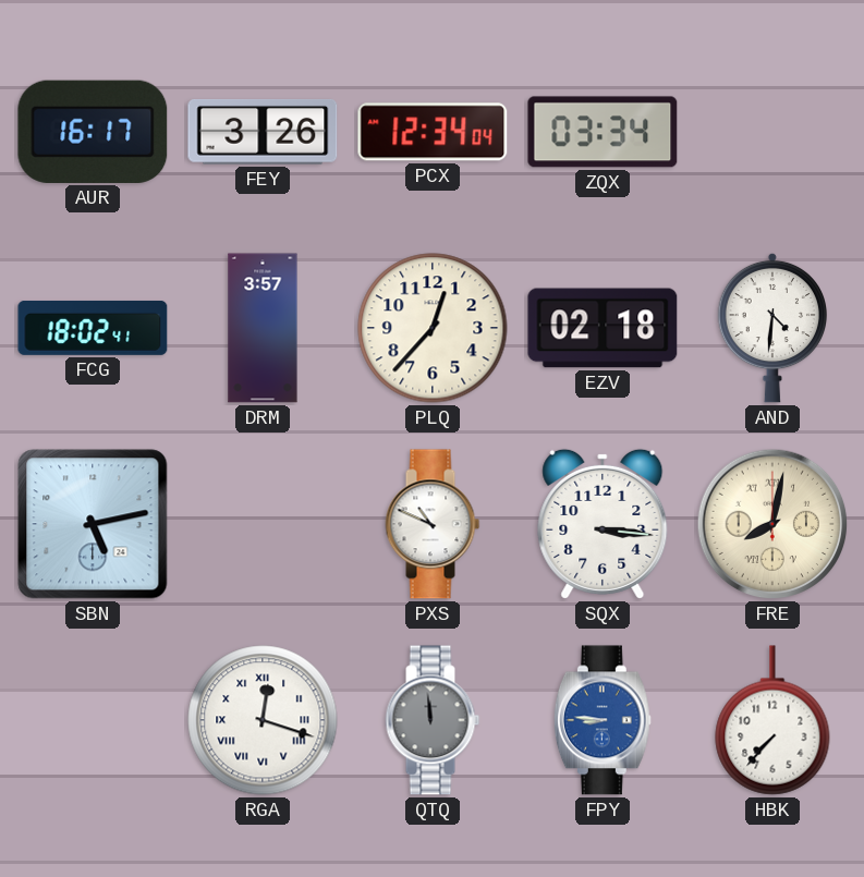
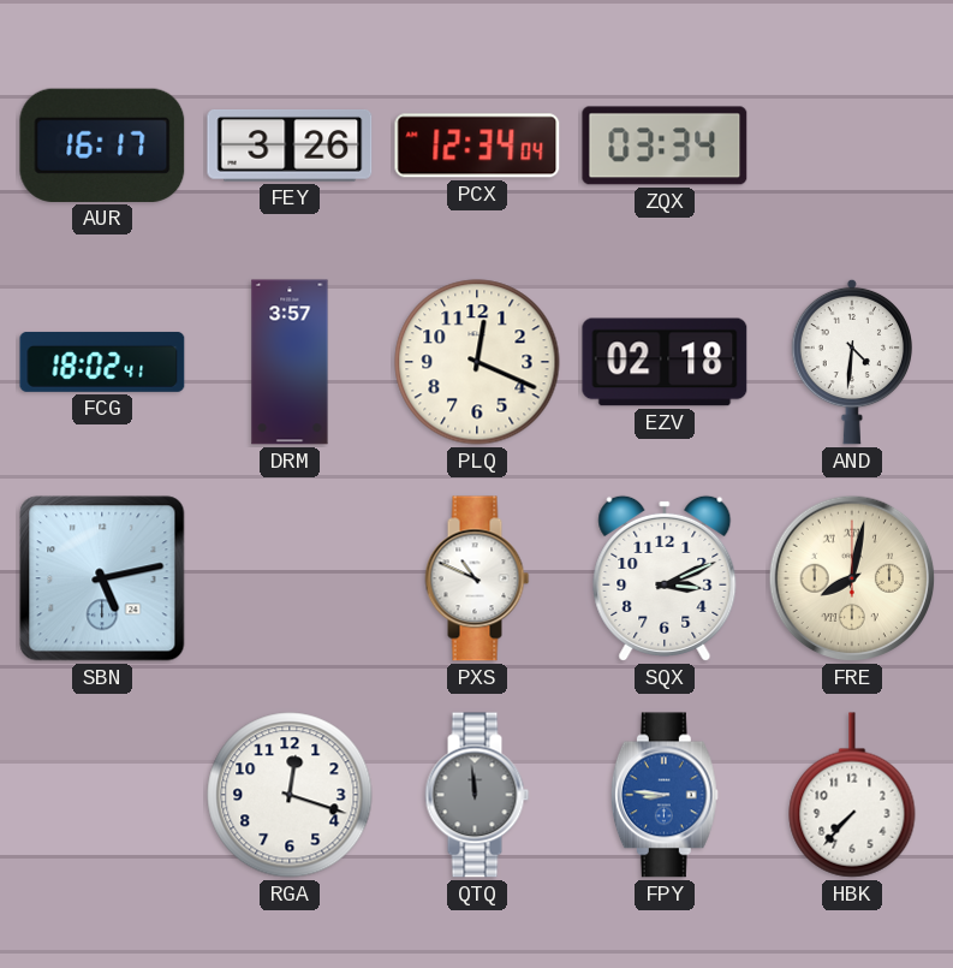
PLQ: 12:37 -> 12:19
SQX: 3:16 -> 3:11
RGA numerals: Roman -> Arabic
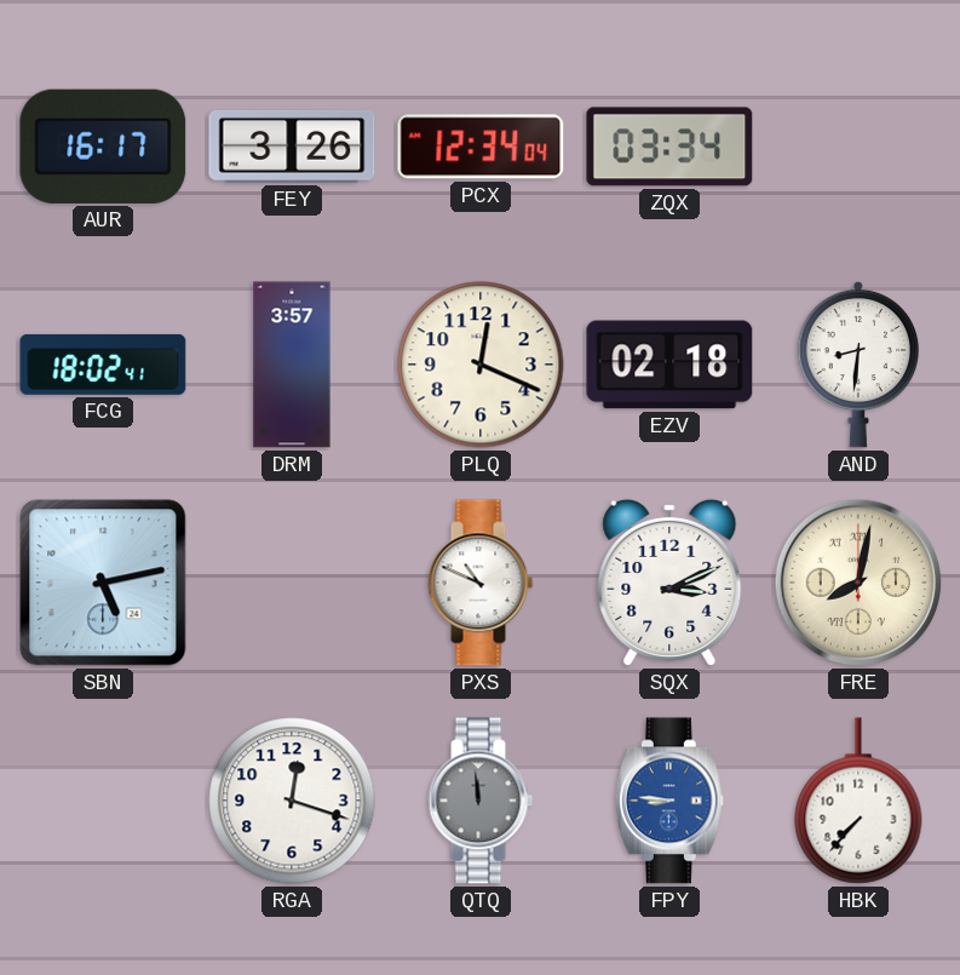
AND: 4:31 -> 8:31
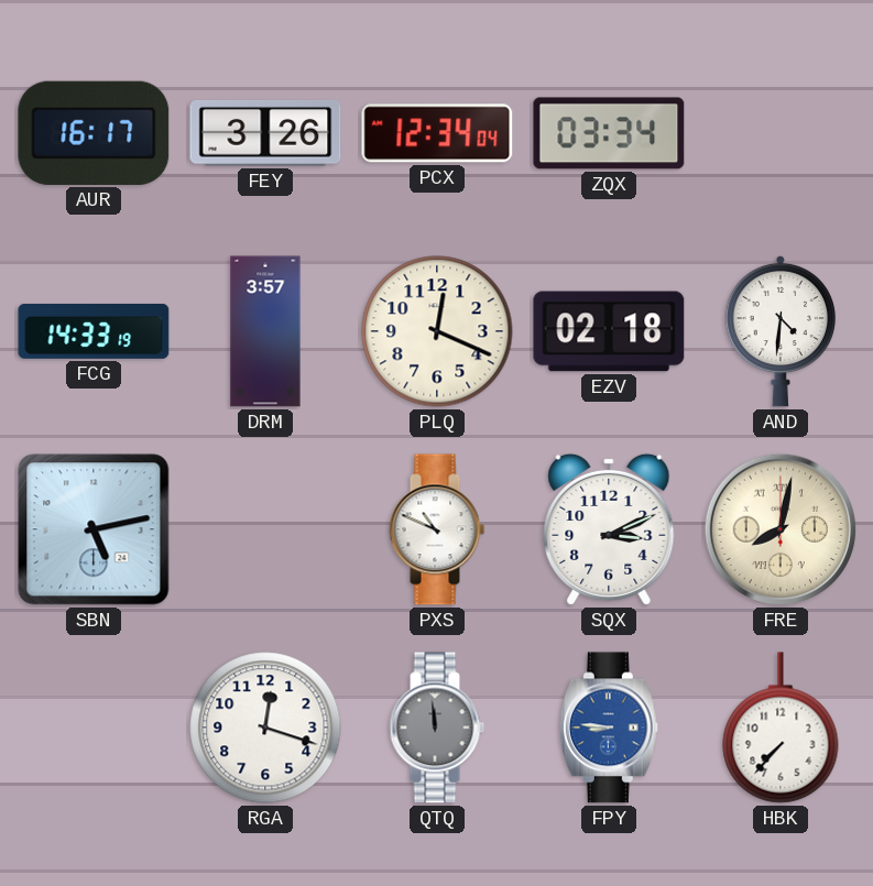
FCG: 18:02 -> 14:33
AND: 8:31 -> 4:31
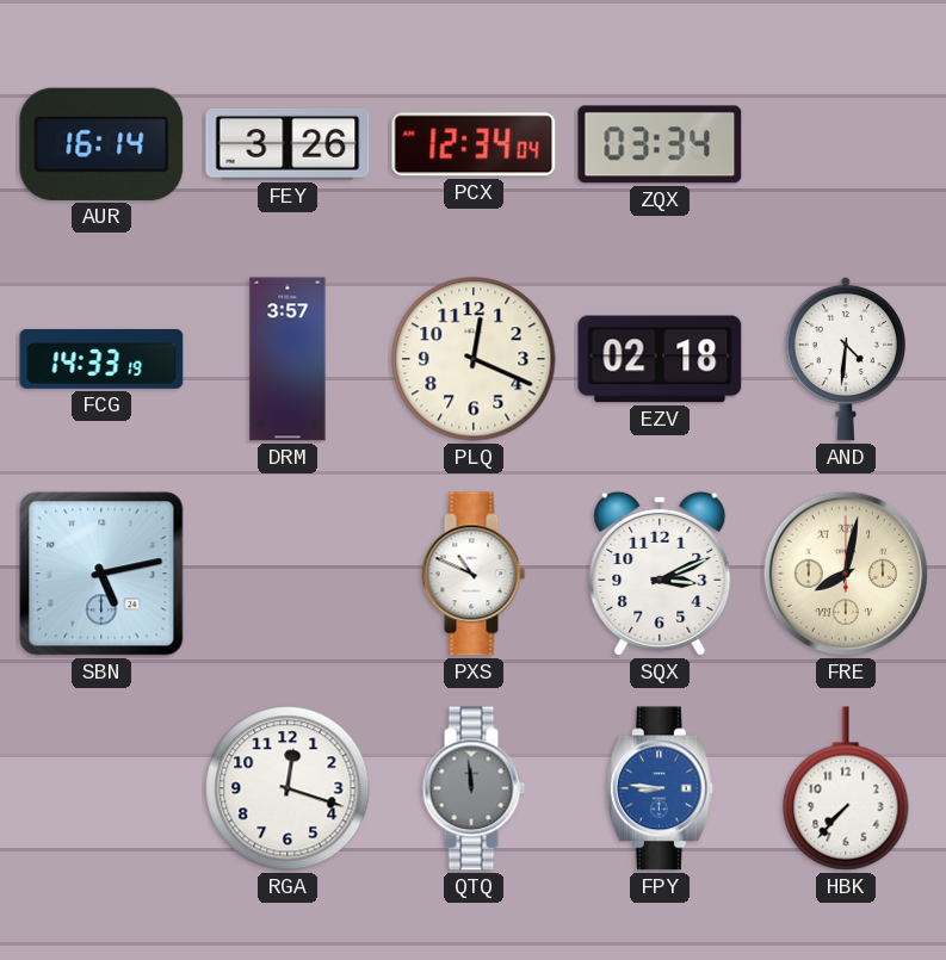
AUR: 16:17 -> 16:14
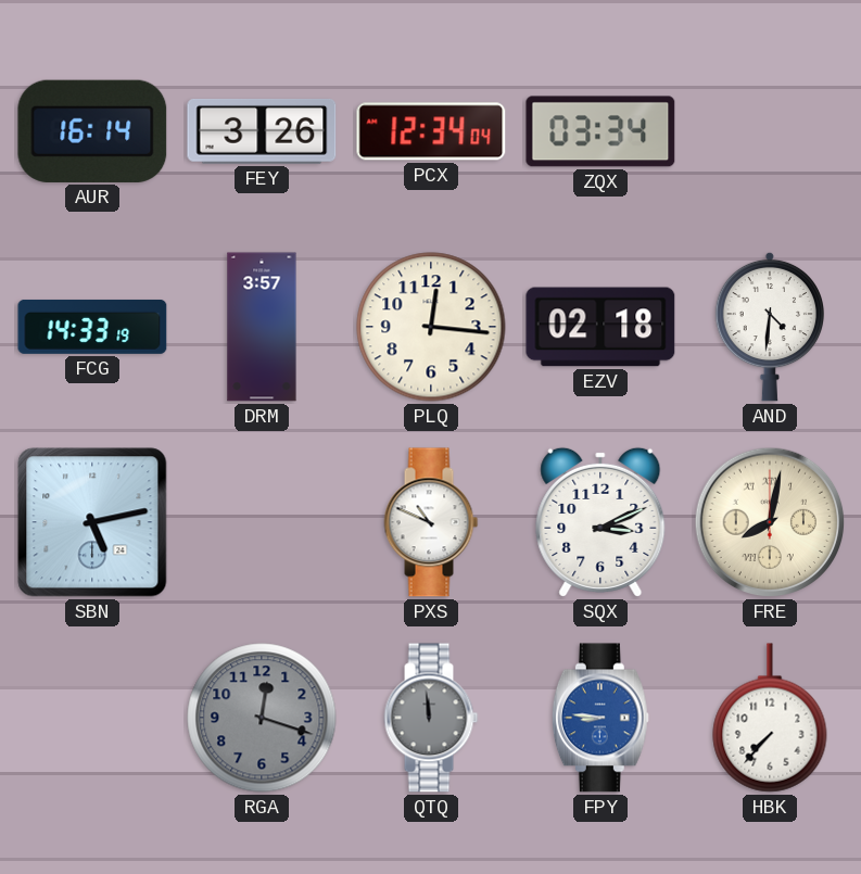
PLQ: 12:19 -> 12:16
RGA dial: white -> grey
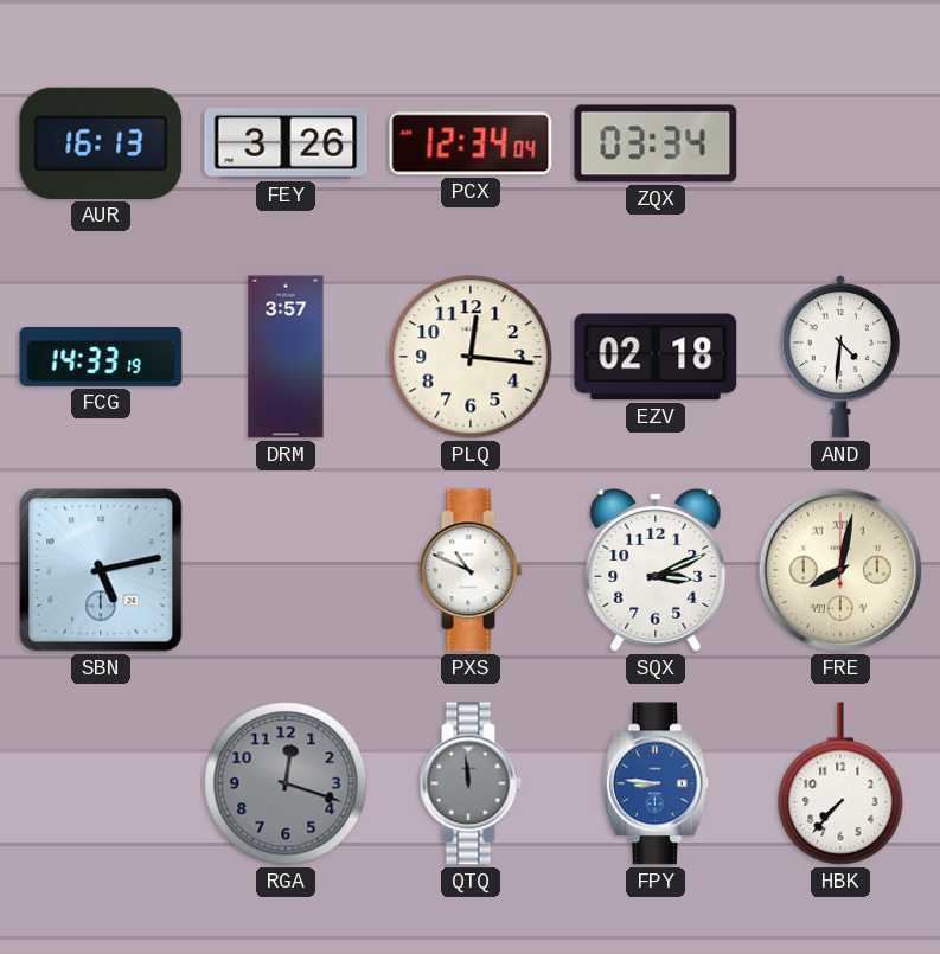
AUR: 16:14 -> 16:13
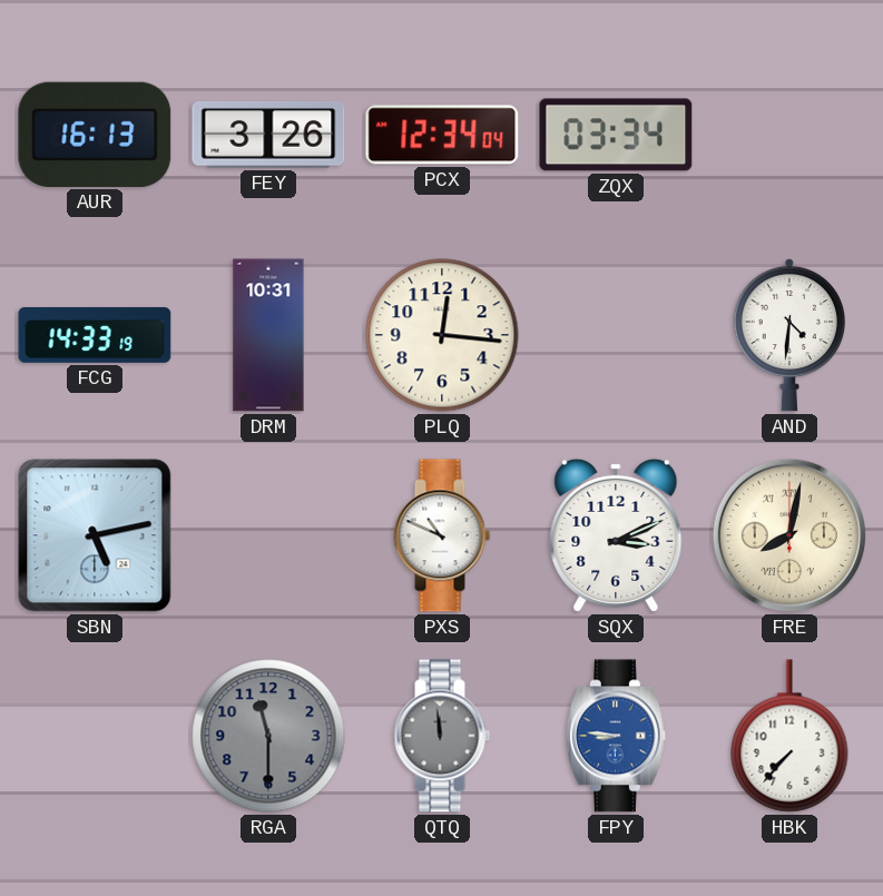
DRM: 3:57 -> 10:31
EZV: 02:18 -> none
RGA: 12:18 -> 11:30
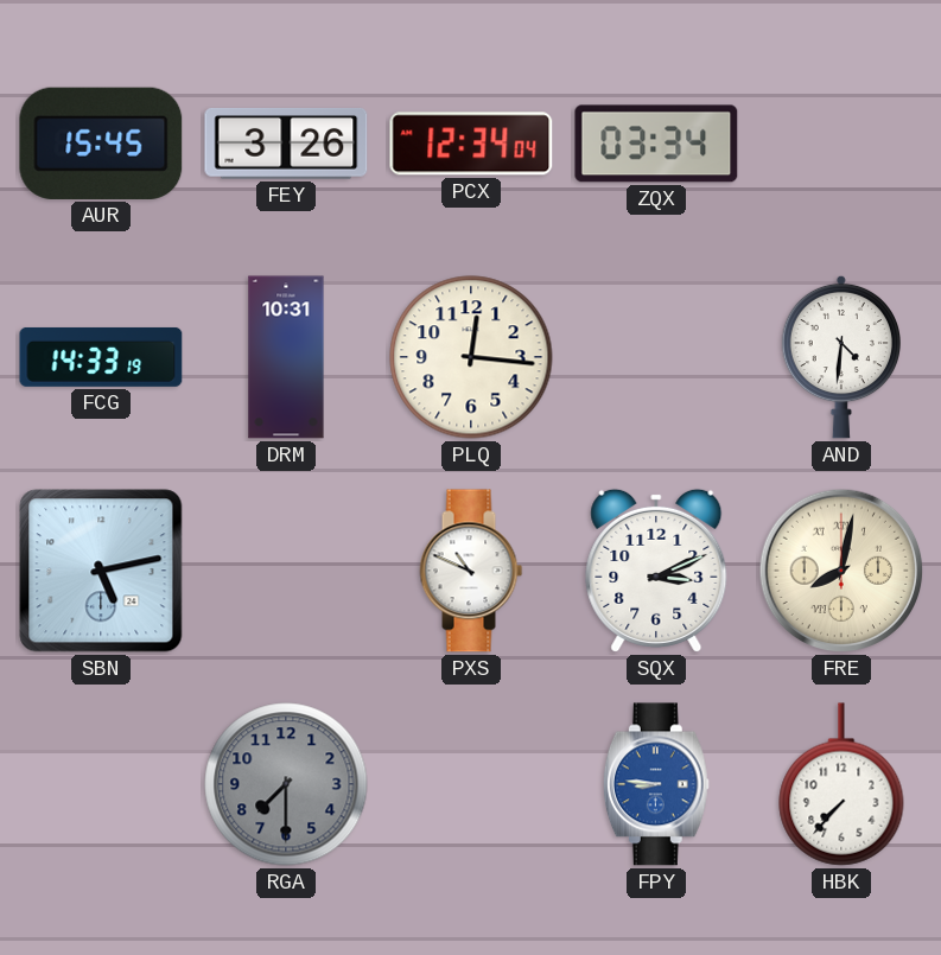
AUR: 16:13 -> 15:45
RGA: 11:30 -> 7:30
QTQ: 11:59 -> none
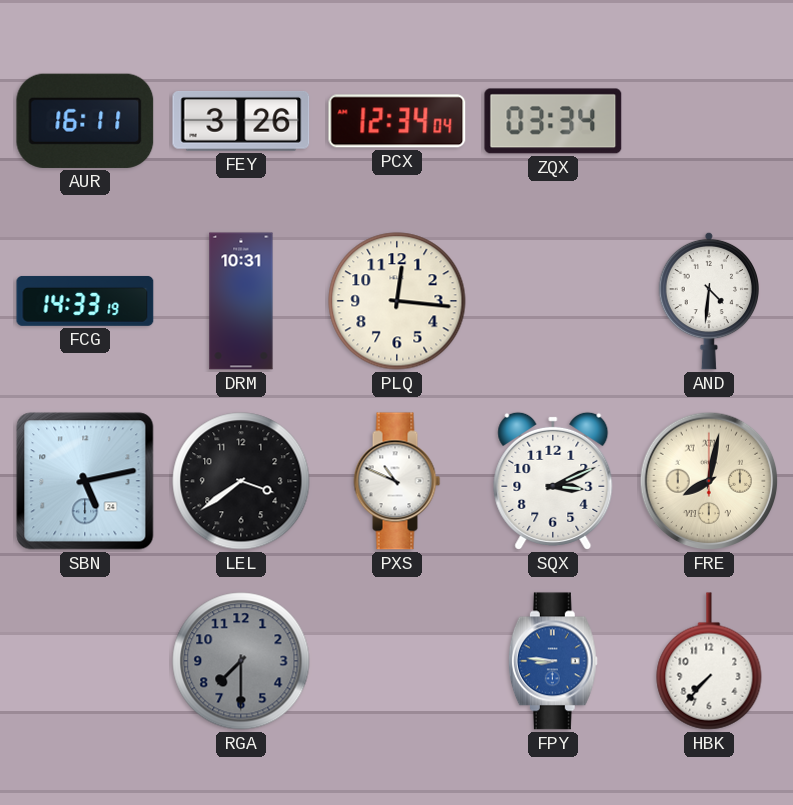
AUR: 15:45 -> 16:11
LEL: none -> 3:39
